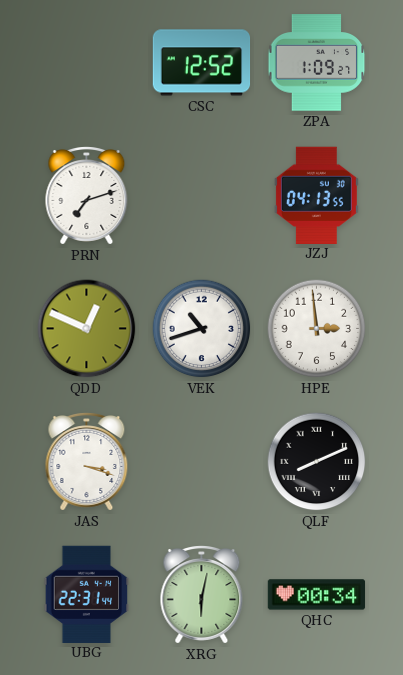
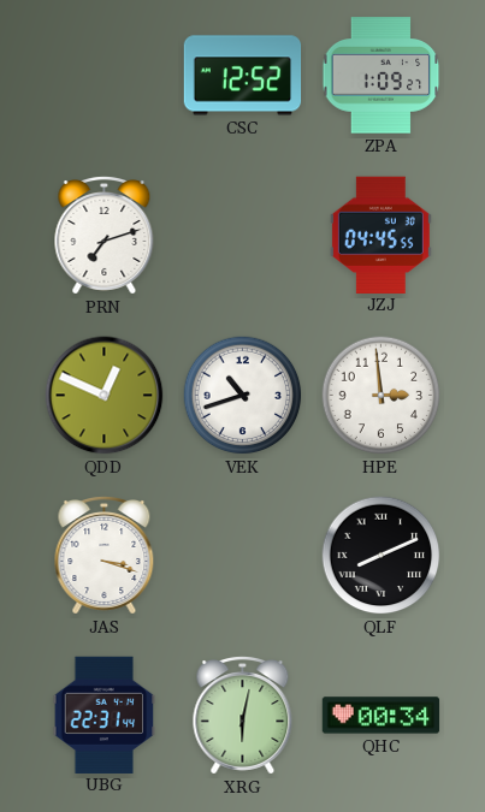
JZJ: 04:13 -> 04:45
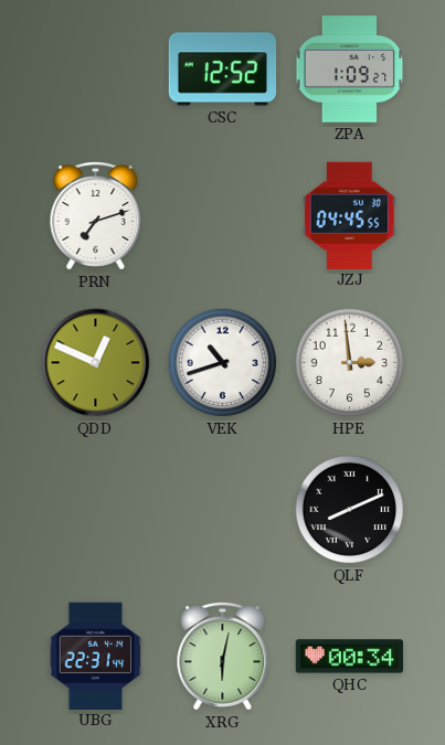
JAS: 3:18 -> none
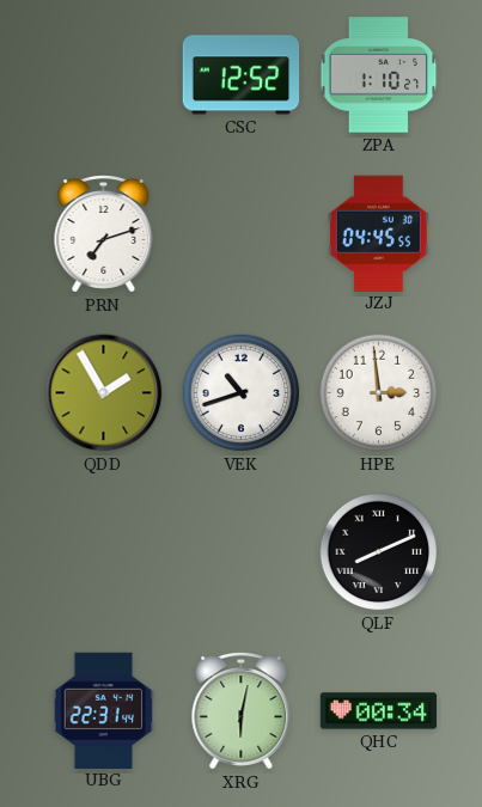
ZPA: 1:09 -> 1:10
QDD: 12:49 -> 1:55
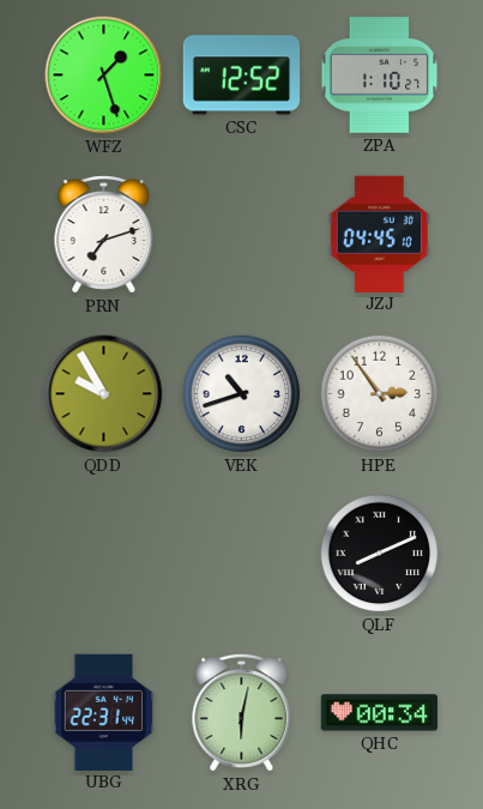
WFZ: none -> 1:27
JZJ: 04:45:55 -> 04:45:10
QDD: 1:55 -> 9:55
HPE: 2:59 -> 2:54
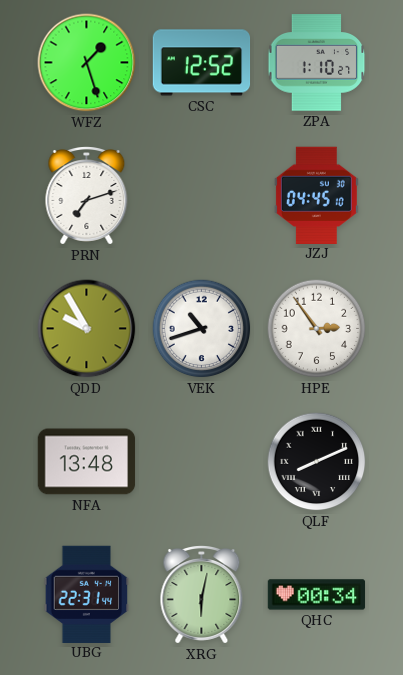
NFA: none -> 13:48
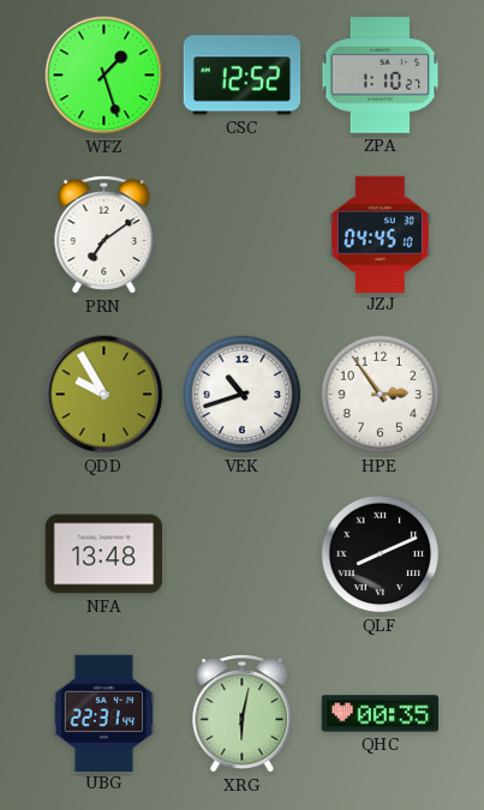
PRN: 7:12 -> 7:09
QHC: 00:34 -> 00:35
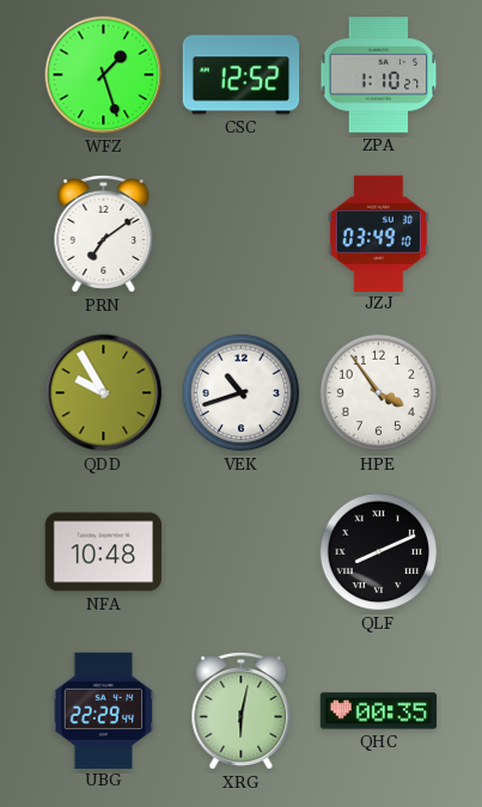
JZJ: 04:45 -> 03:49
HPE: 2:54 -> 3:54
NFA: 13:48 -> 10:48
UBG: 22:31 -> 22:29
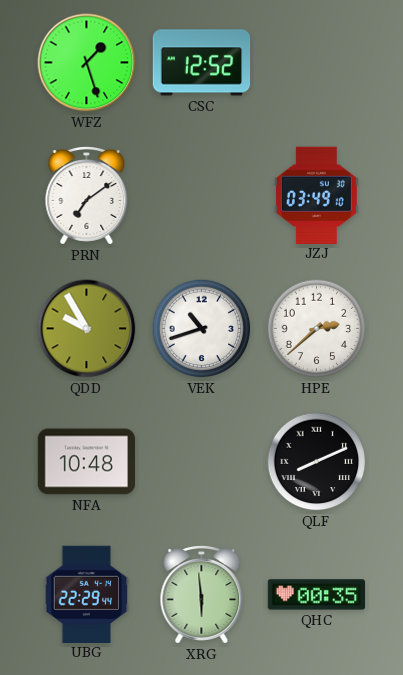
ZPA: 1:10 -> none
HPE: 3:54 -> 2:38
XRG: 6:02 -> 5:59
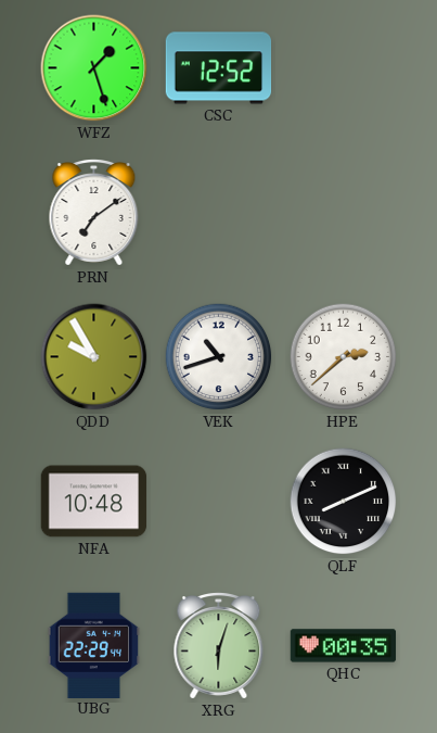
JZJ: 03:49 -> none
XRG: 5:59 -> 6:03
